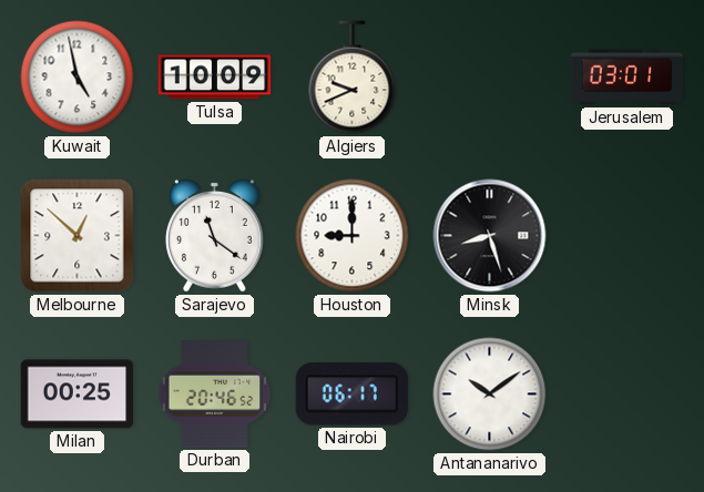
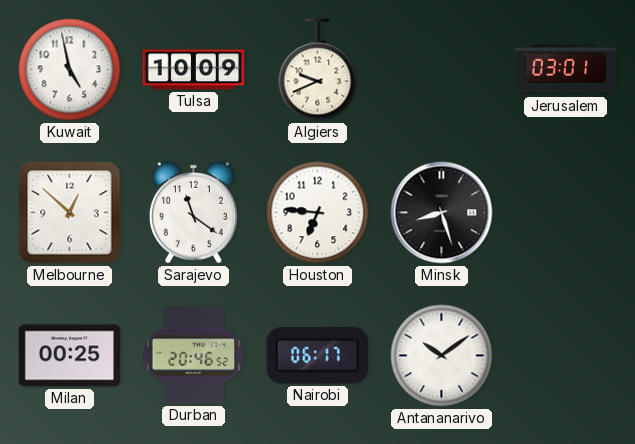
Houston: 9:00 -> 6:46
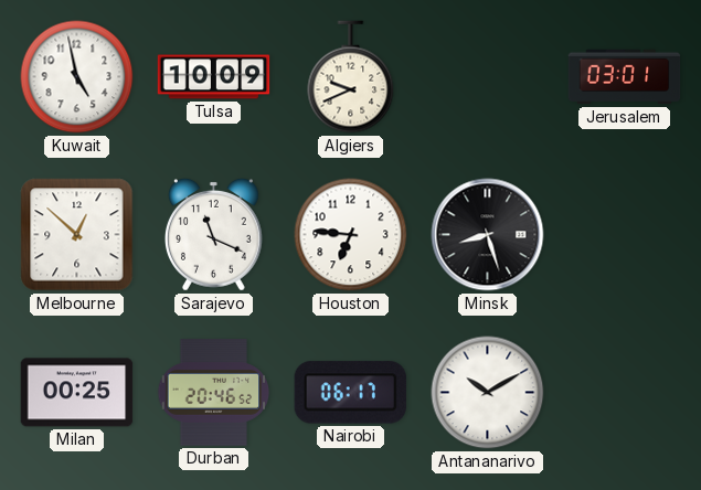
Sarajevo: 11:21 -> 11:19
Antananarivo: 10:09 -> 10:10
